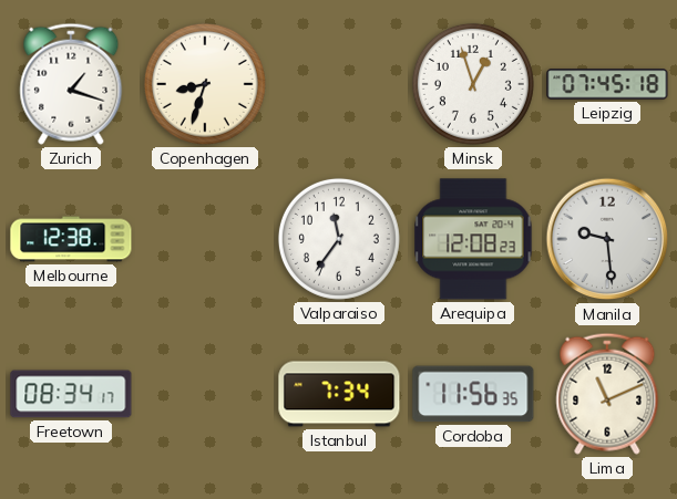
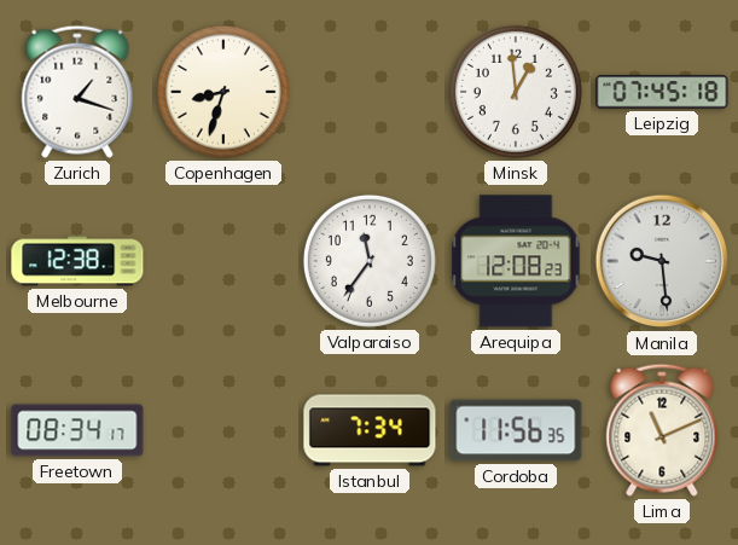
Minsk: 12:57 -> 12:59
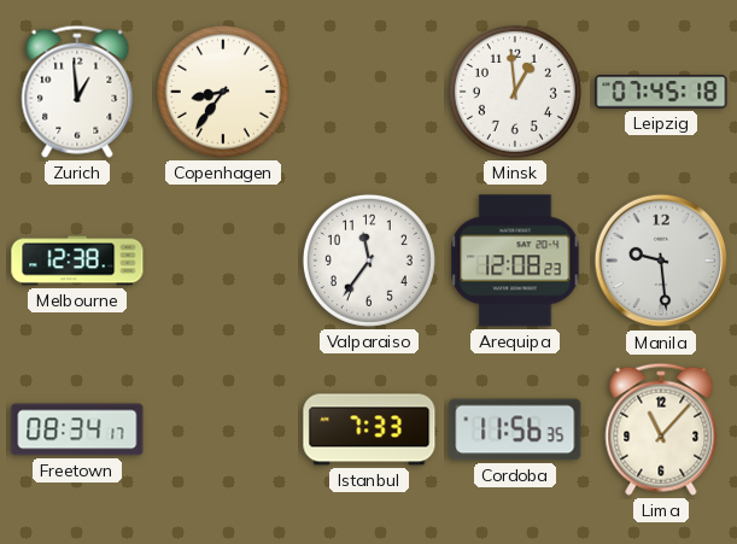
Zurich: 1:18 -> 12:59
Copenhagen: 8:33 -> 8:36
Istanbul: 7:34 -> 7:33
Lima: 11:11 -> 11:07
